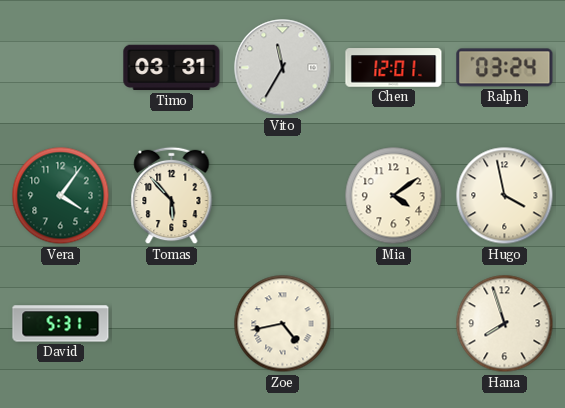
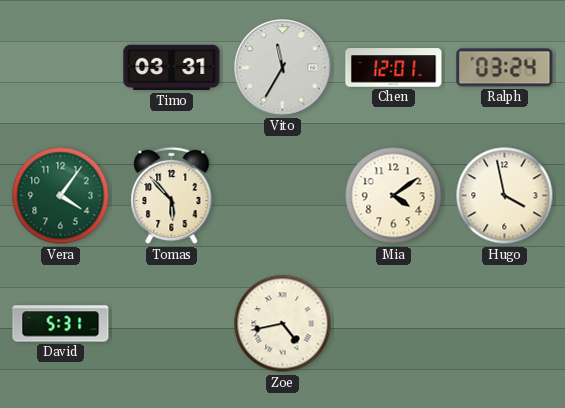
Hana: 7:57 -> none
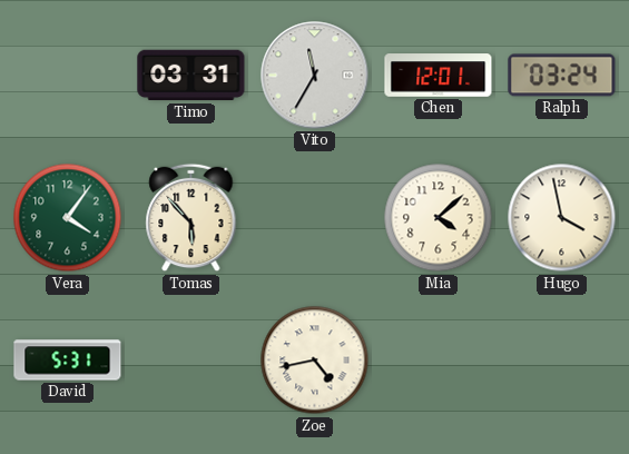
Mia: 4:09 -> 4:08
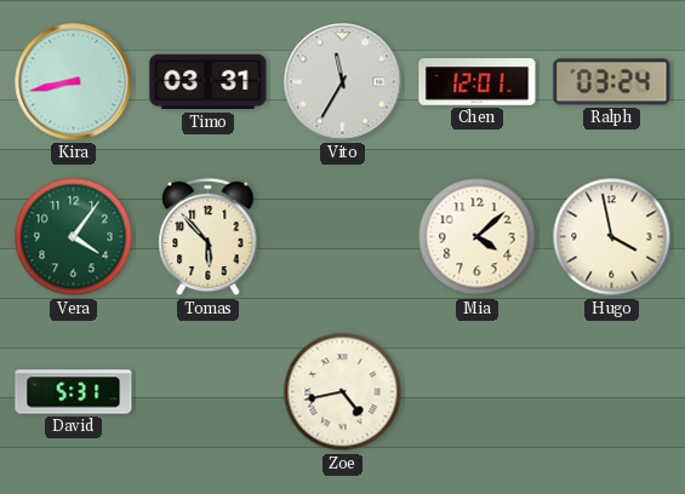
Kira: none -> 8:43
